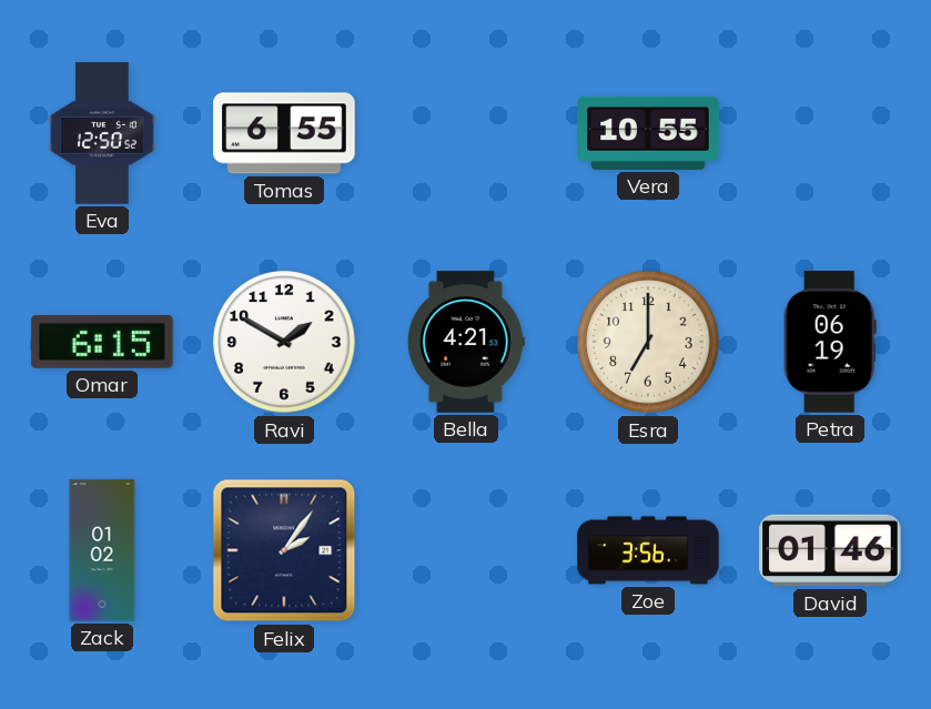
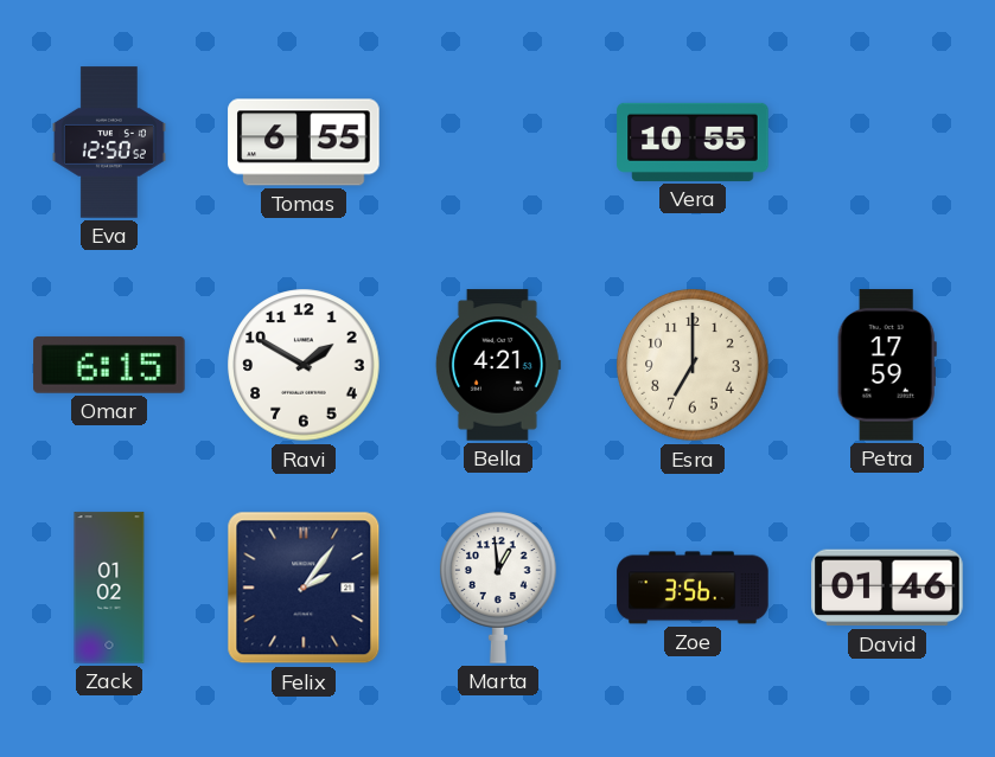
Petra: 06:19 -> 17:59
Marta: none -> 12:59
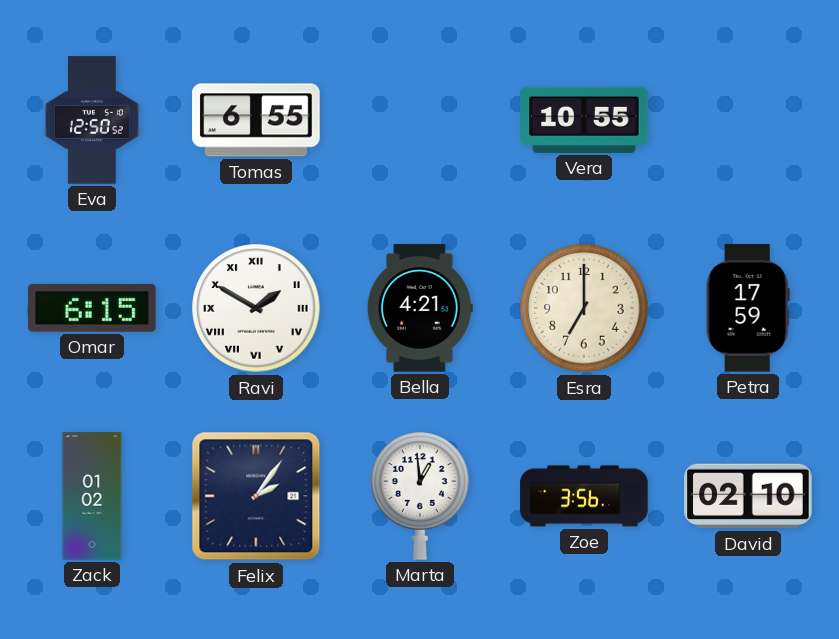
Ravi numerals: Arabic -> Roman
David: 01:46 -> 02:10
